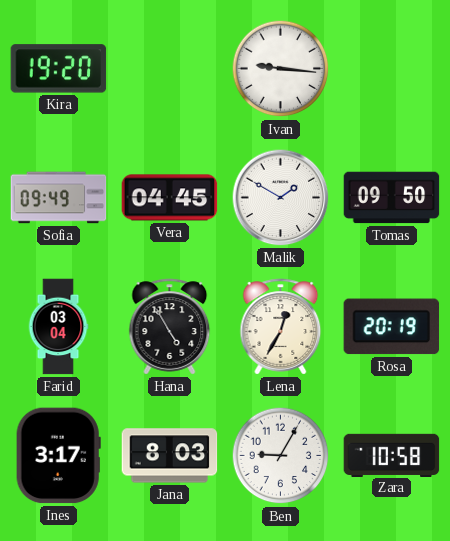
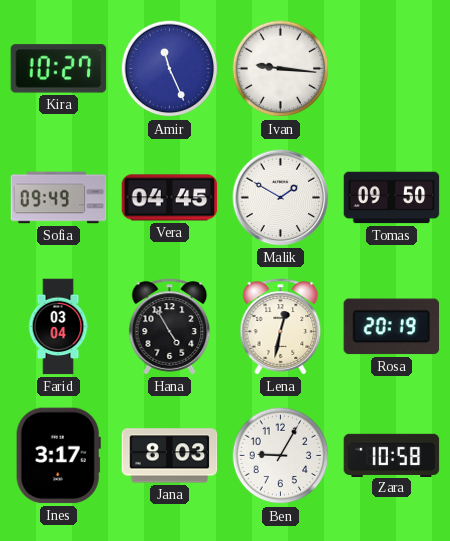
Kira: 19:20 -> 10:27
Amir: none -> 11:26
Lena: 12:35 -> 12:32
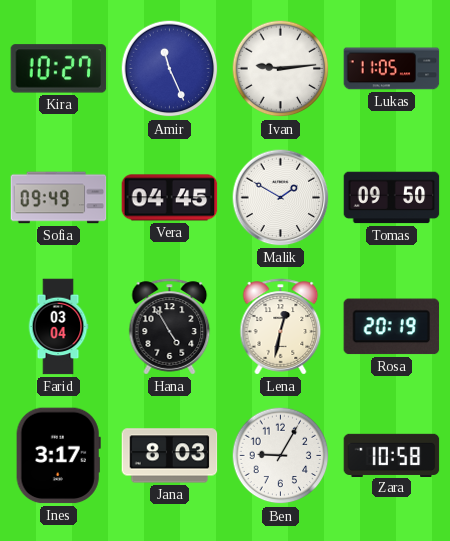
Ivan: 9:16 -> 9:14
Lukas: none -> 11:05
